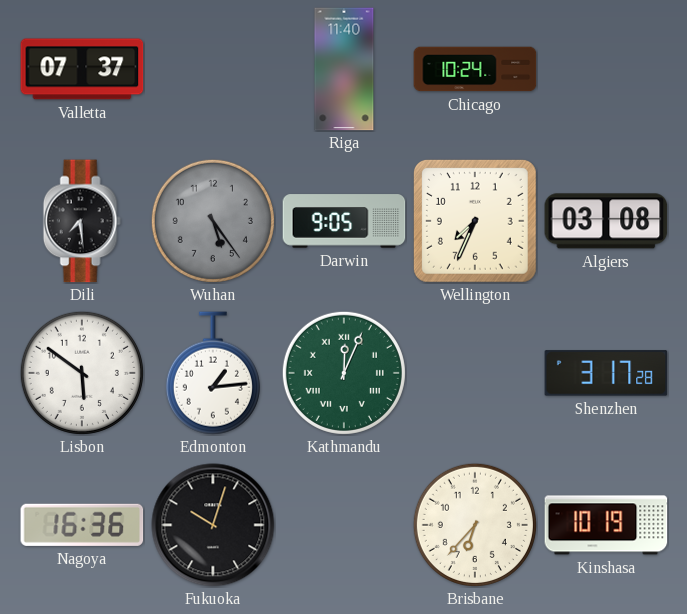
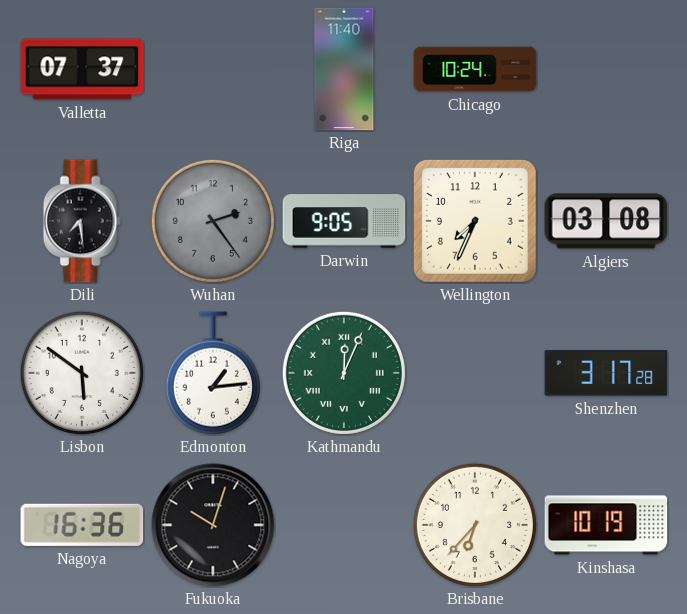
Wuhan: 5:24 -> 2:24
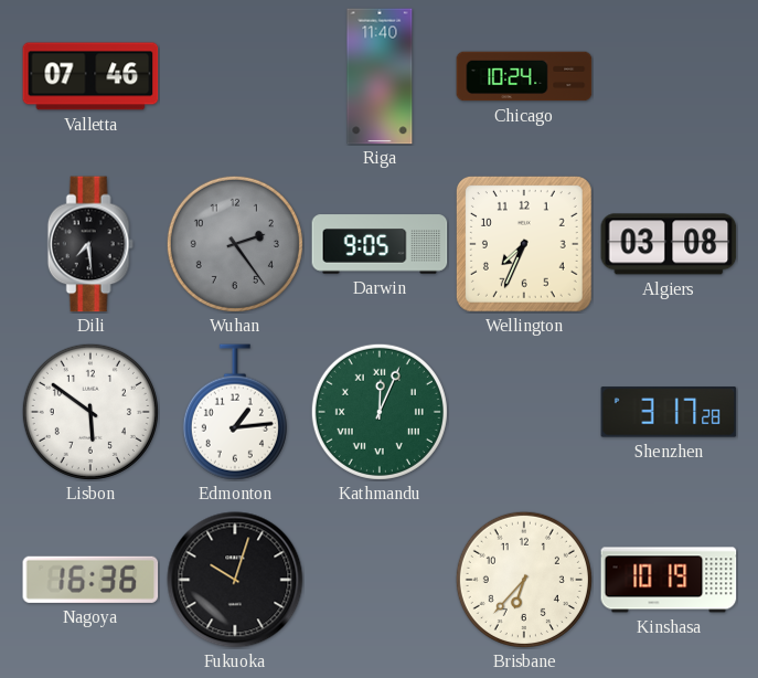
Valletta: 07:37 -> 07:46
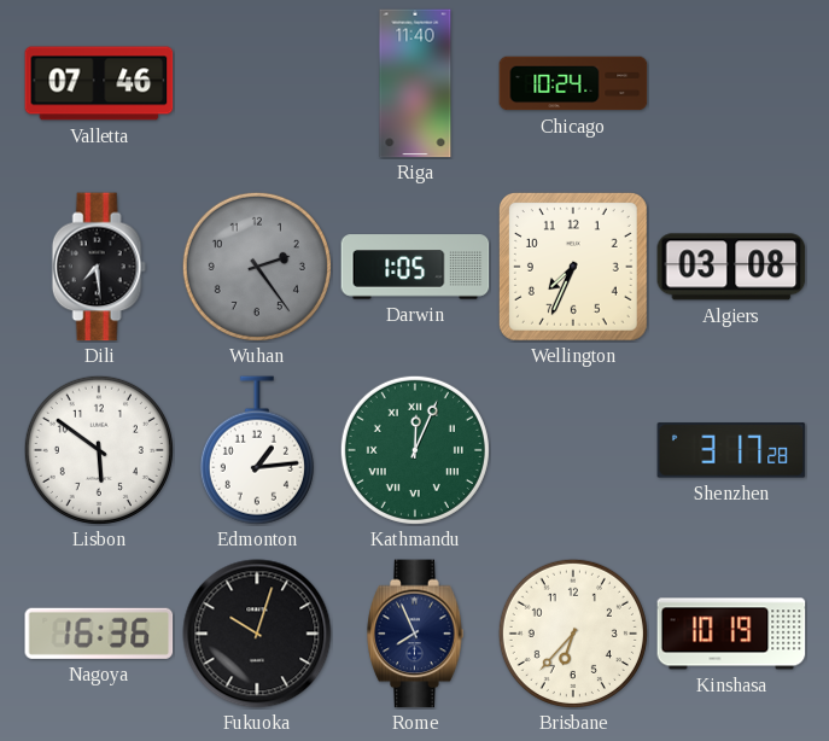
Darwin: 9:05 -> 1:05
Rome: none -> 7:56
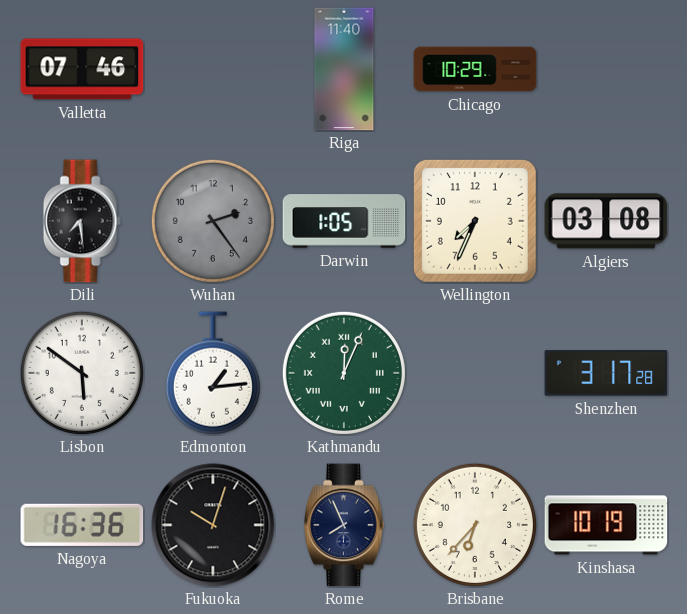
Chicago: 10:24 -> 10:29
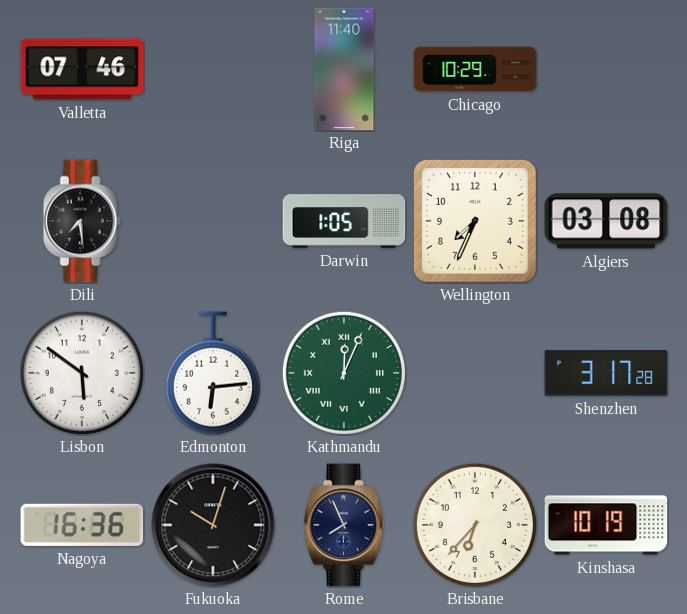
Wuhan: 2:24 -> none
Edmonton: 1:14 -> 6:14
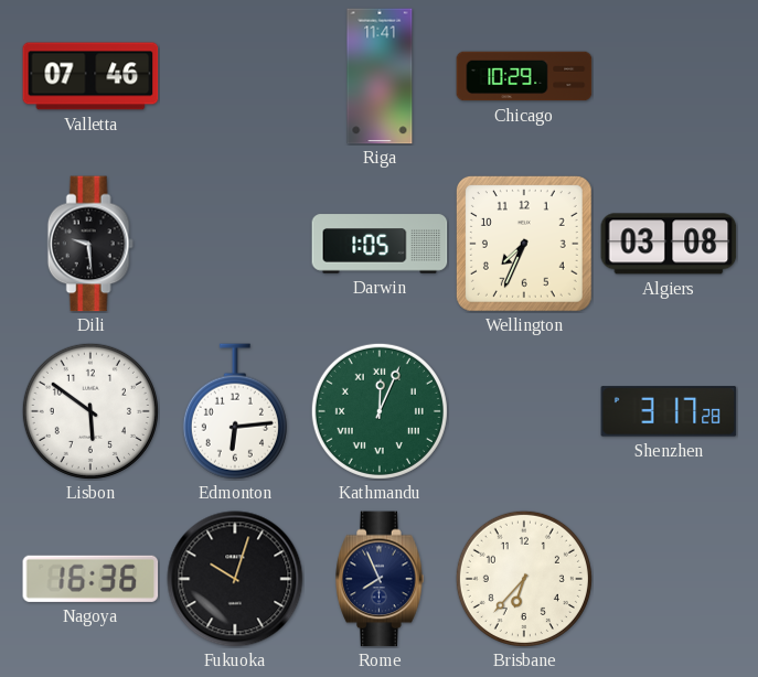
Riga: 11:40 -> 11:41
Dili: 7:29 -> 9:29
Kinshasa: 10:19 -> none
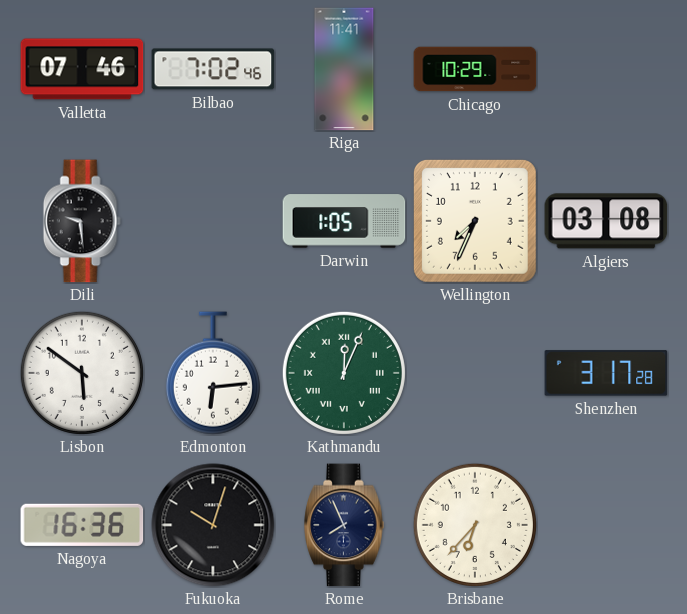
Bilbao: none -> 7:02
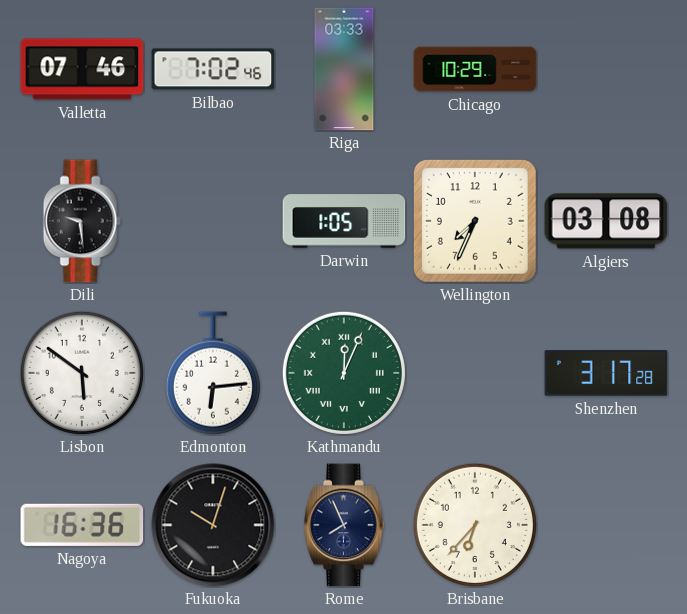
Riga: 11:41 -> 03:33
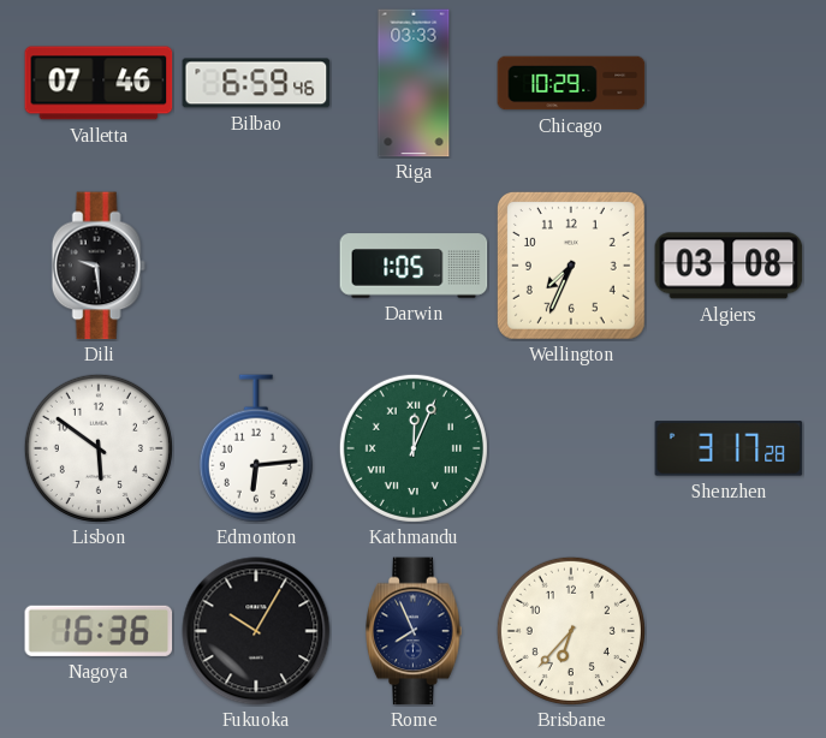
Bilbao: 7:02 -> 6:59
Fukuoka: 10:03 -> 10:05
